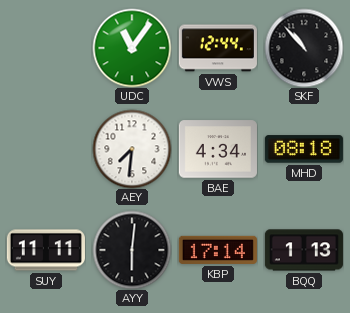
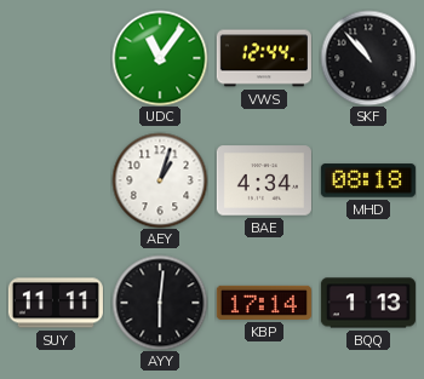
AEY: 7:31 -> 1:03
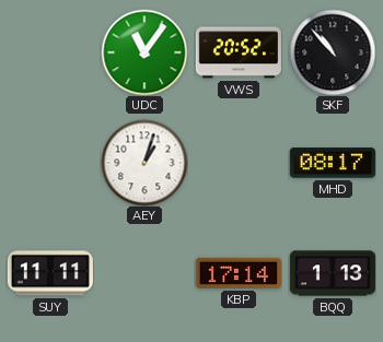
VWS: 12:44 -> 20:52
BAE: 4:34 -> none
MHD: 08:18 -> 08:17
AYY: 6:01 -> none
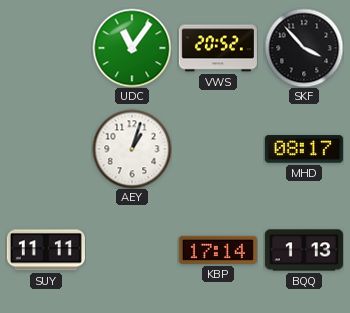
SKF: 10:53 -> 3:53
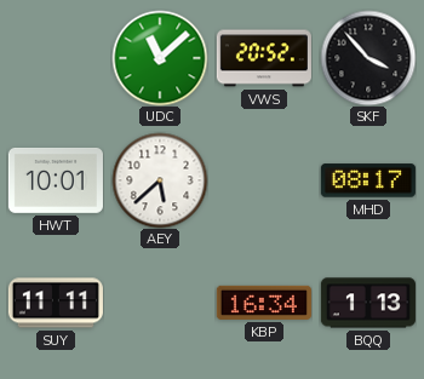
UDC: 11:06 -> 11:08
HWT: none -> 10:01
AEY: 1:03 -> 5:38
KBP: 17:14 -> 16:34
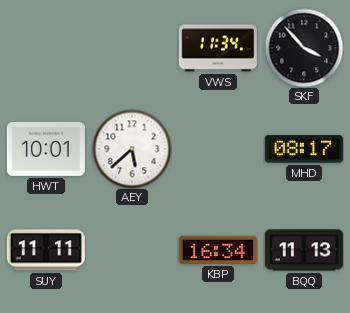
UDC: 11:08 -> none
VWS: 20:52 -> 11:34
BQQ: 1:13 -> 11:13
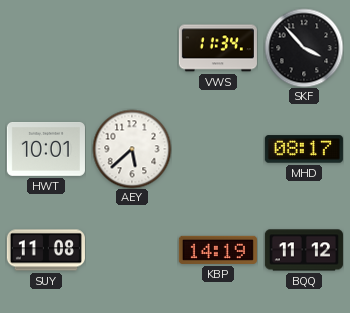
SUY: 11:11 -> 11:08
KBP: 16:34 -> 14:19
BQQ: 11:13 -> 11:12
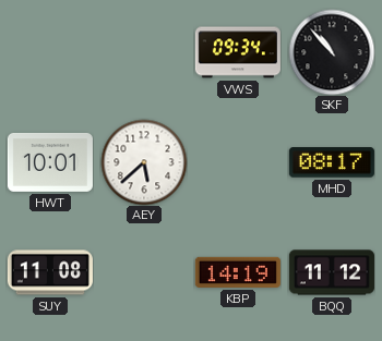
VWS: 11:34 -> 09:34
SKF: 3:53 -> 10:53
